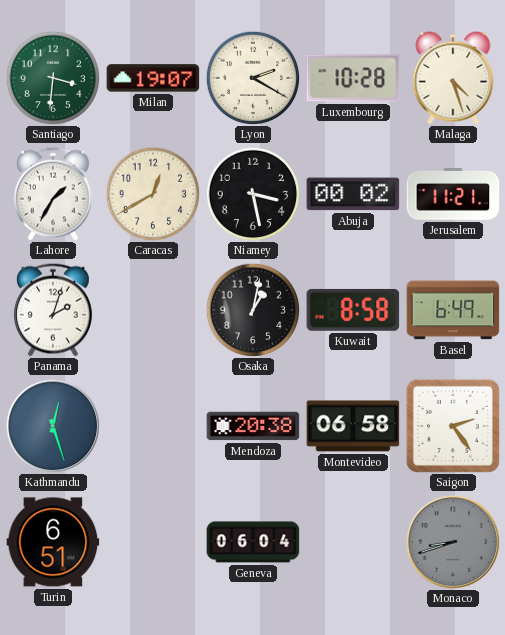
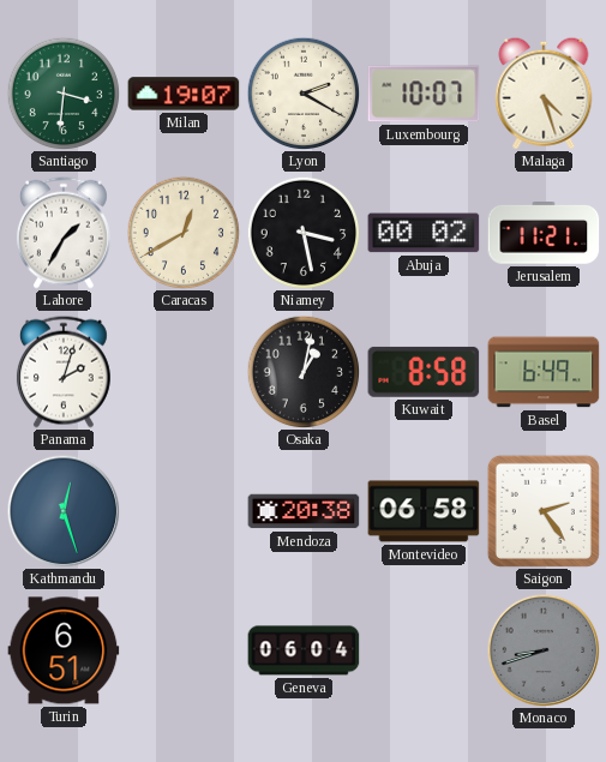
Luxembourg: 10:28 -> 10:07
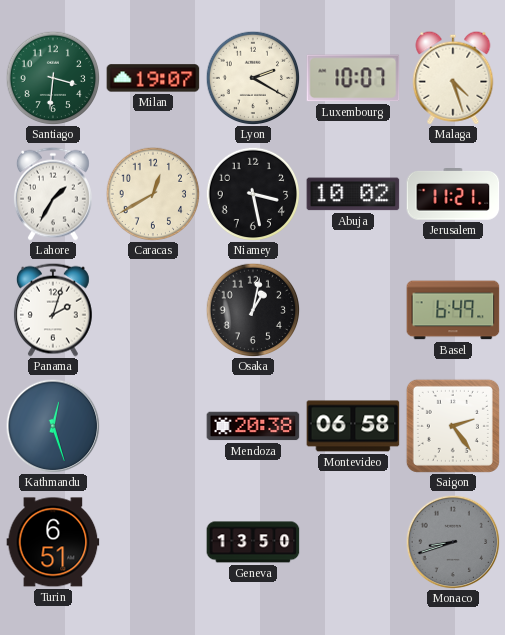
Abuja: 00:02 -> 10:02
Kuwait: 8:58 -> none
Geneva: 06:04 -> 13:50
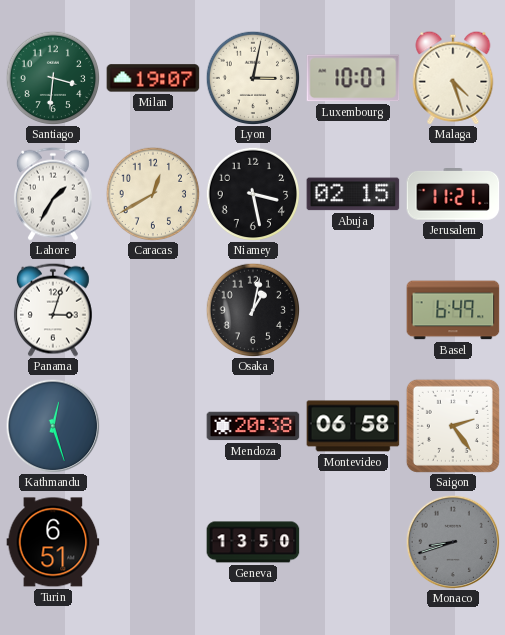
Lyon: 2:20 -> 3:02
Abuja: 10:02 -> 02:15
Panama: 2:03 -> 3:03
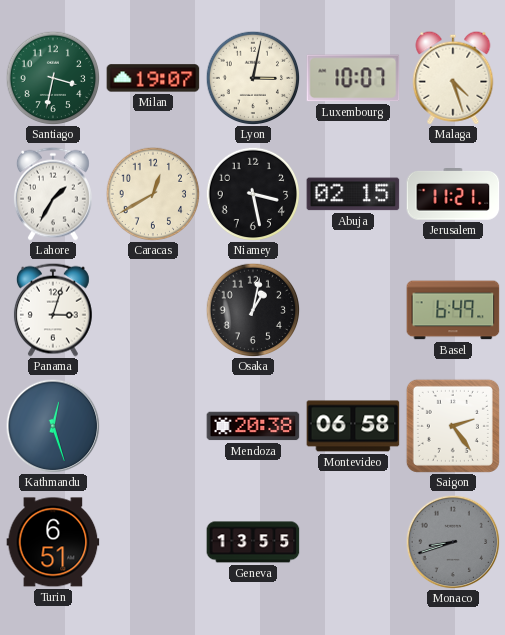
Santiago: 3:31 -> 3:32
Geneva: 13:50 -> 13:55
